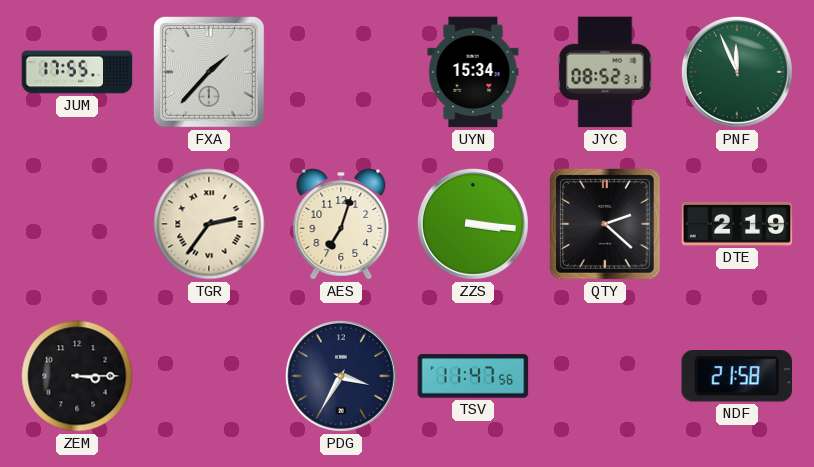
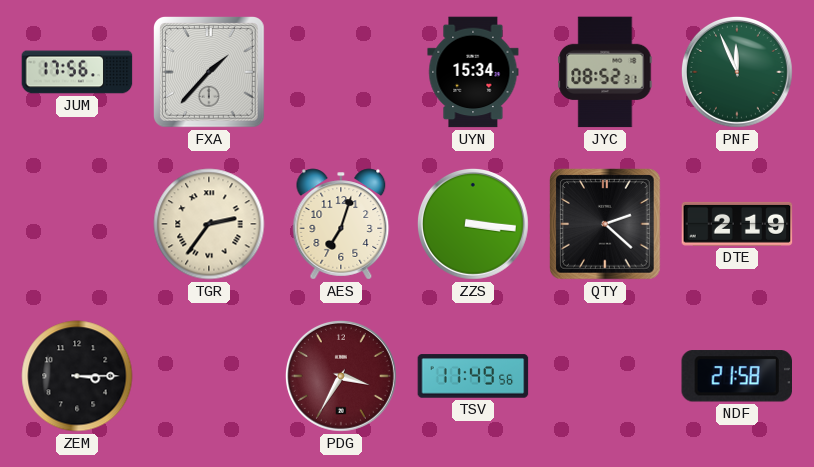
JUM: 17:55 -> 17:56
PDG dial: navy -> burgundy
TSV: 11:47 -> 11:49
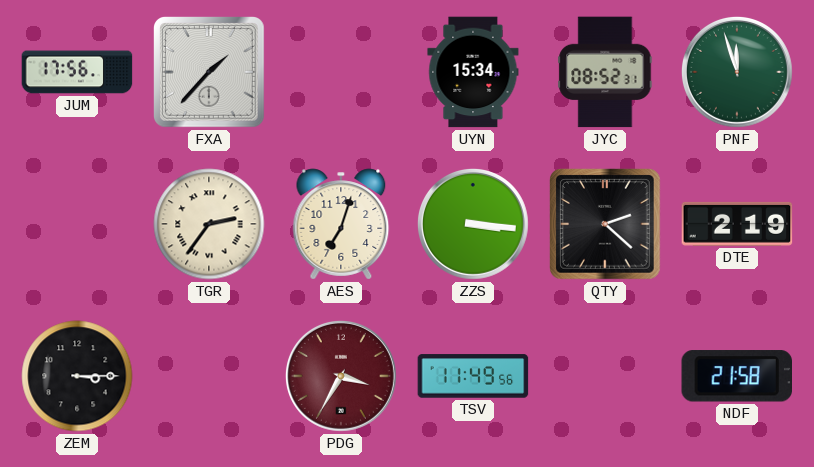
PNF: 11:56 -> 11:57
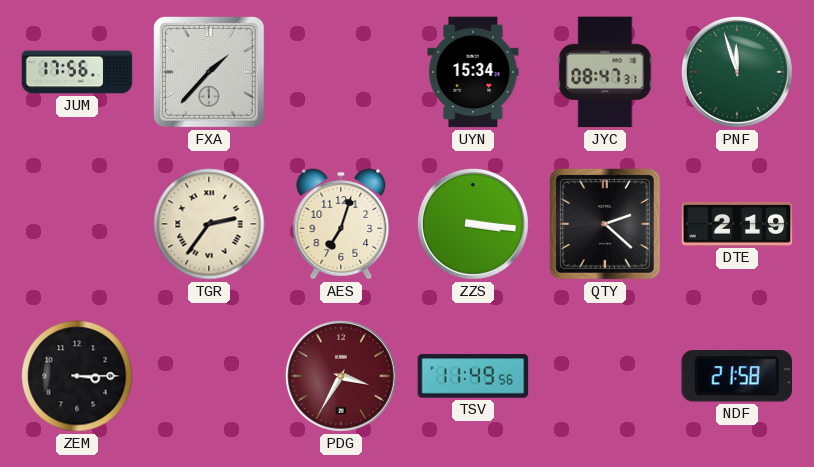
JYC: 08:52 -> 08:47
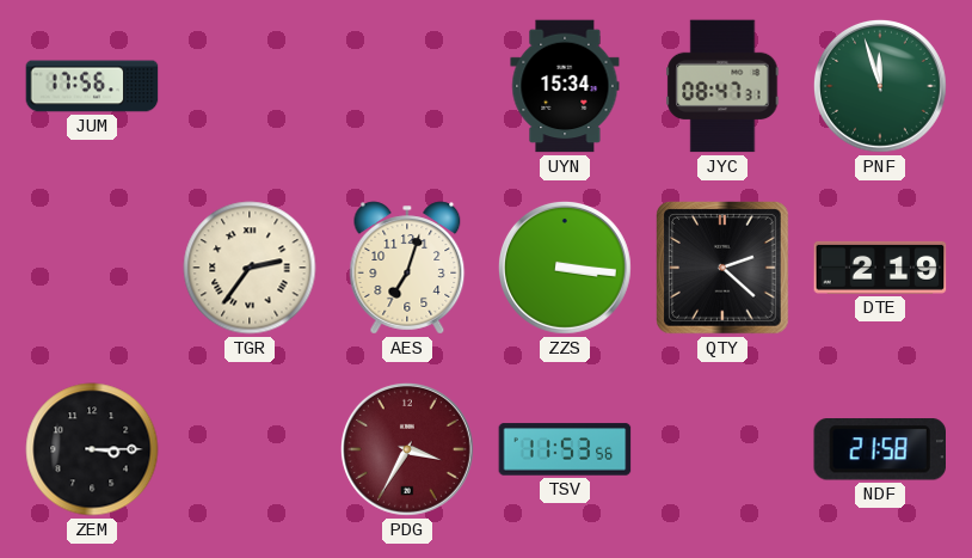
FXA: 1:37 -> none
TSV: 11:49 -> 11:53
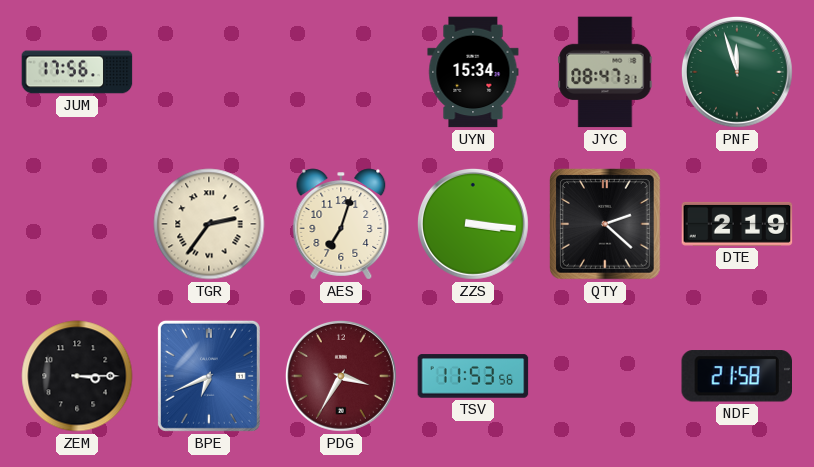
BPE: none -> 6:41
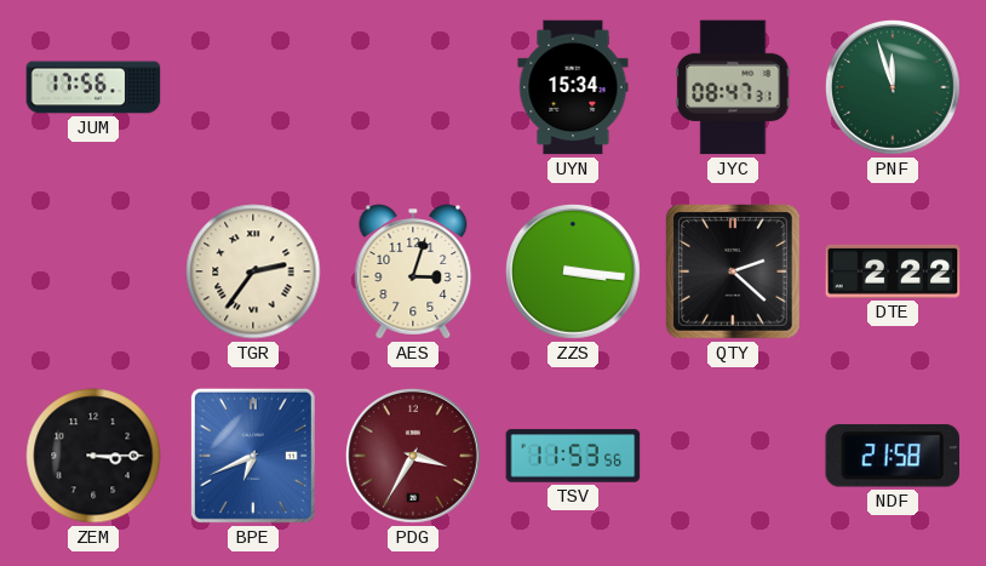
AES: 7:03 -> 3:03
DTE: 2:19 -> 2:22
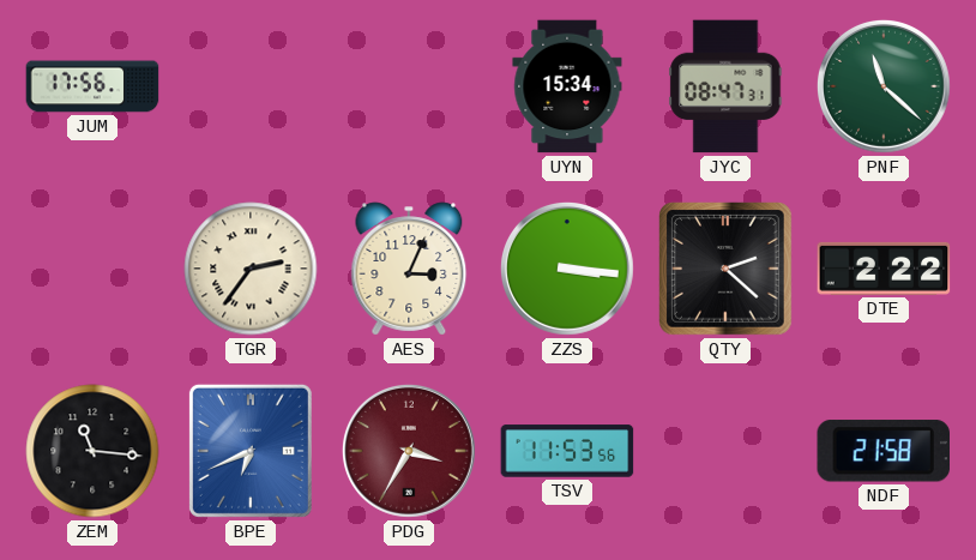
PNF: 11:57 -> 11:22
AES: 3:03 -> 3:04
ZEM: 3:15 -> 11:16
